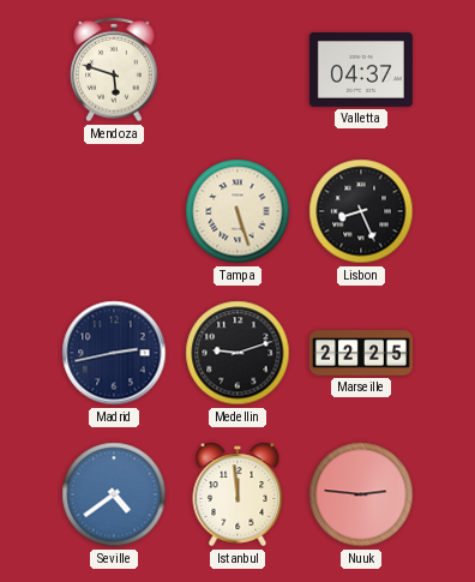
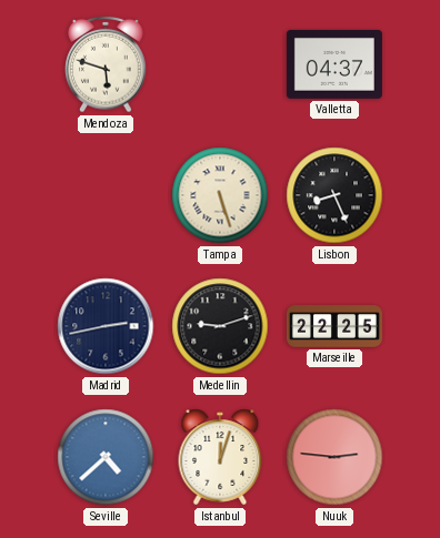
Seville: 4:39 -> 4:38
Istanbul: 11:59 -> 12:03
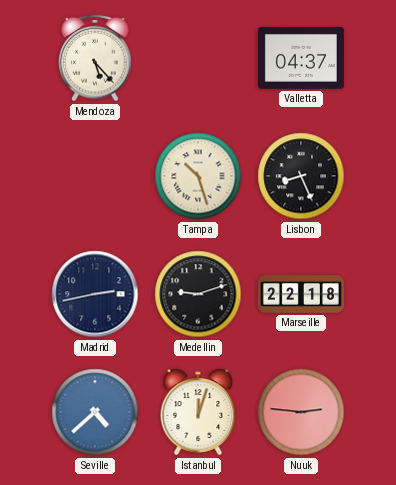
Mendoza: 5:48 -> 5:23
Tampa: 5:27 -> 10:27
Marseille: 22:25 -> 22:18
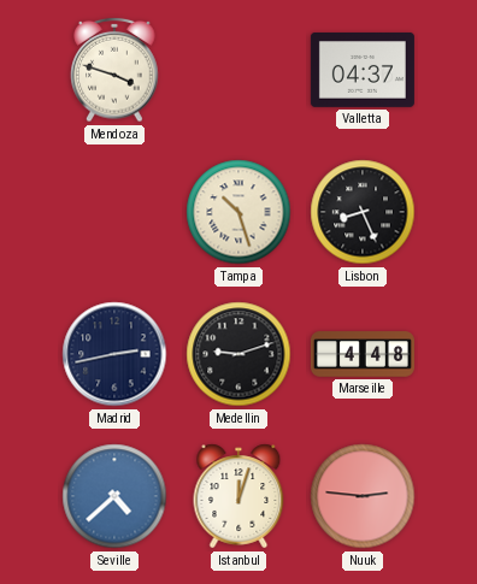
Mendoza: 5:23 -> 3:48
Marseille: 22:18 -> 4:48
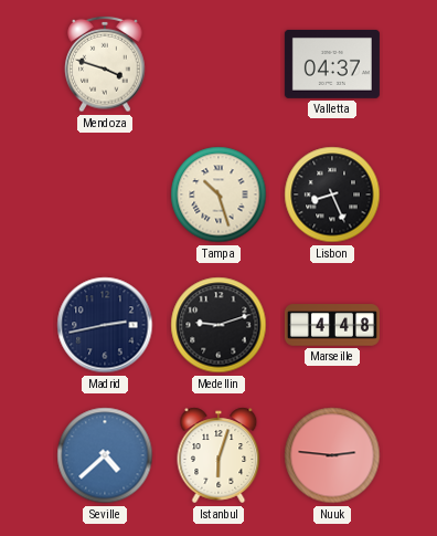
Istanbul: 12:03 -> 6:03
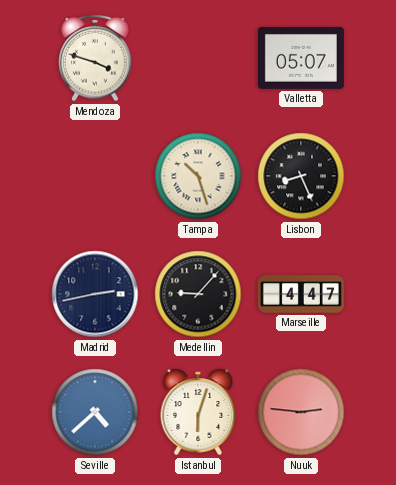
Valletta: 04:37 -> 05:07
Medellin: 9:12 -> 9:07
Marseille: 4:48 -> 4:47
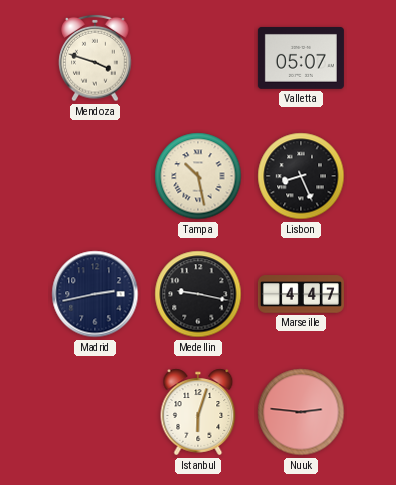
Tampa: 10:27 -> 10:28
Medellin: 9:07 -> 9:17
Seville: 4:38 -> none
